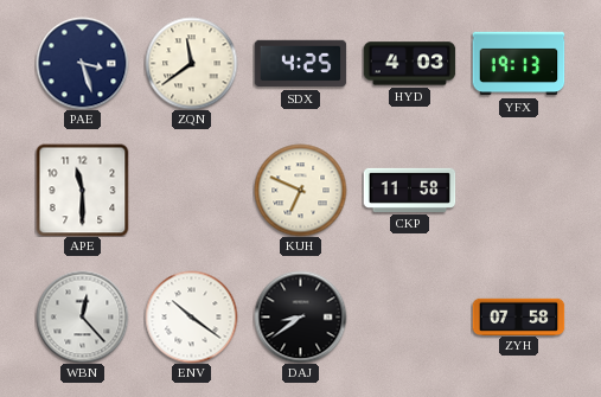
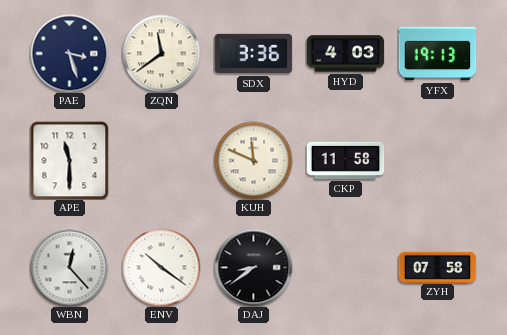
SDX: 4:25 -> 3:36
KUH: 6:49 -> 11:49
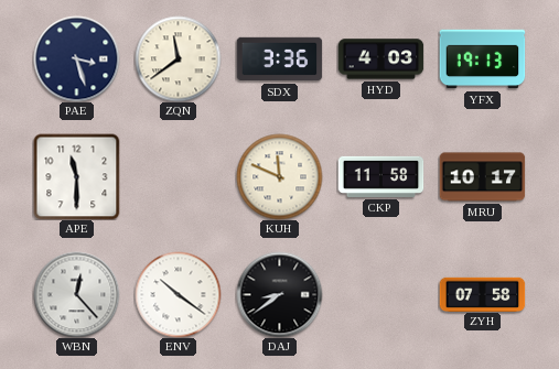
MRU: none -> 10:17
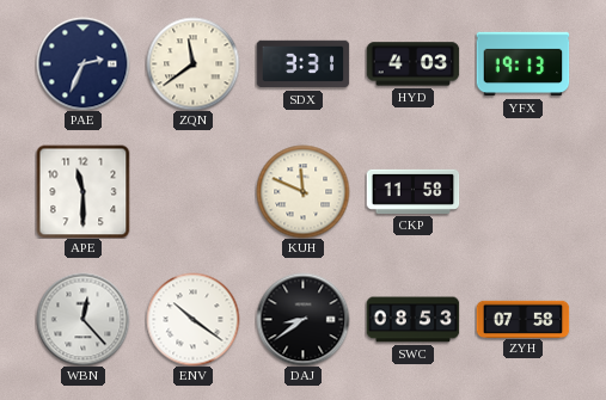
PAE: 3:27 -> 2:34
SDX: 3:36 -> 3:31
MRU: 10:17 -> none
SWC: none -> 08:53
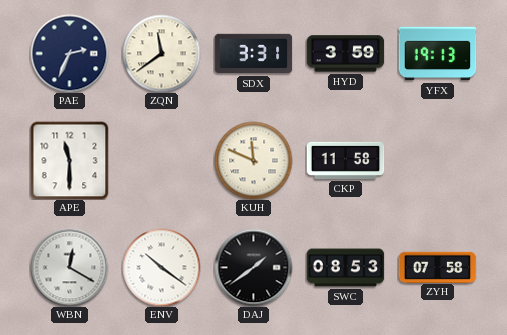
HYD: 4:03 -> 3:59
WBN: 12:23 -> 12:20
DAJ: 8:39 -> 1:39
